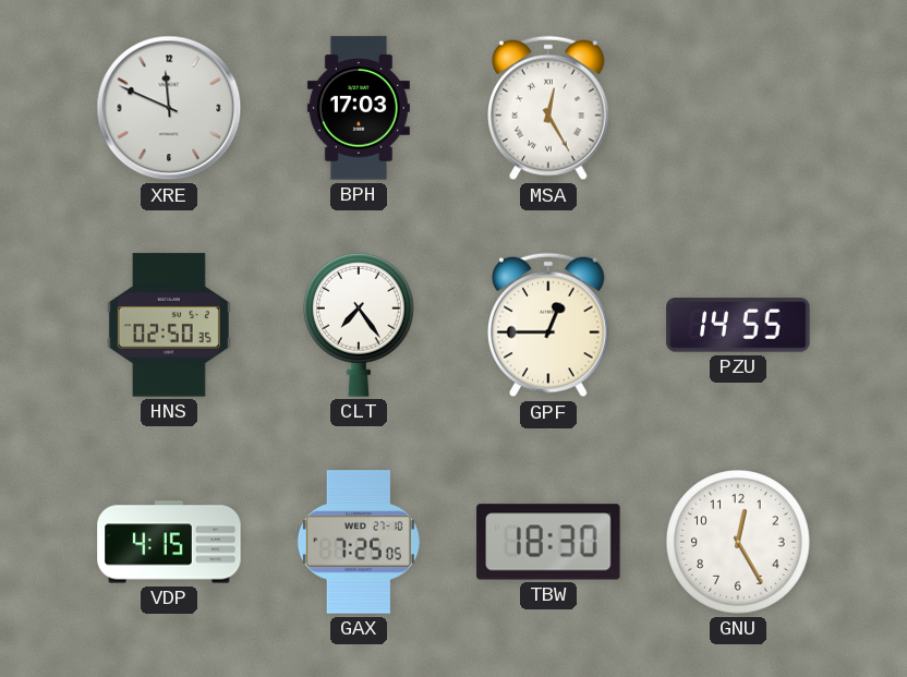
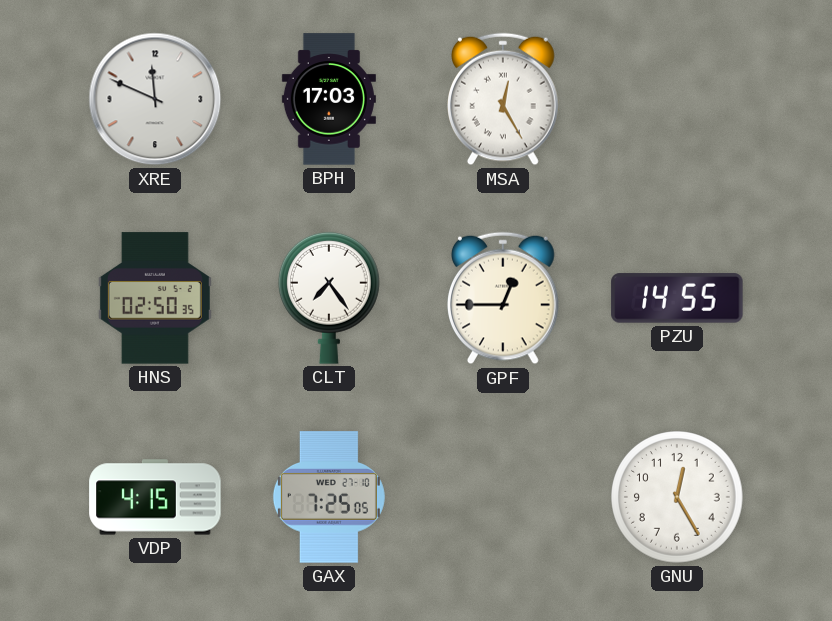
TBW: 18:30 -> none
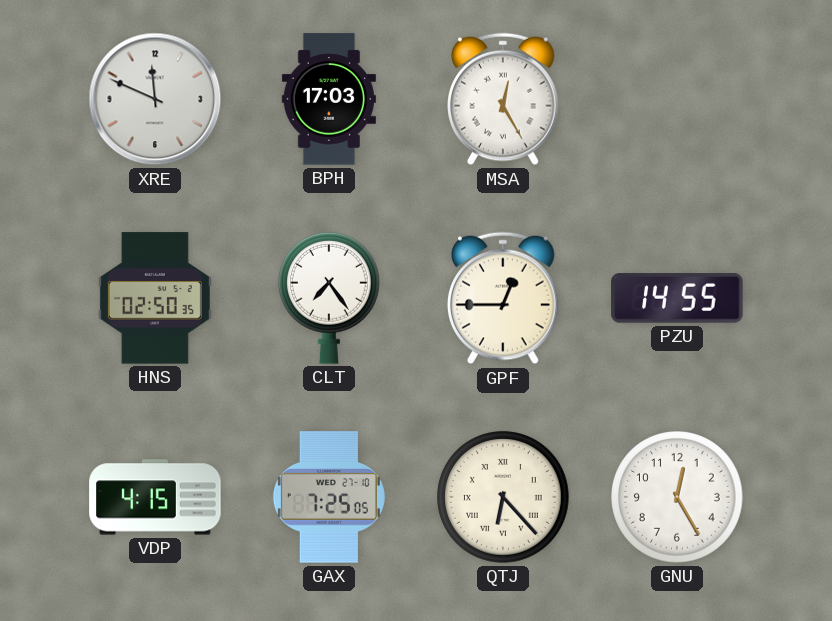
QTJ: none -> 6:23
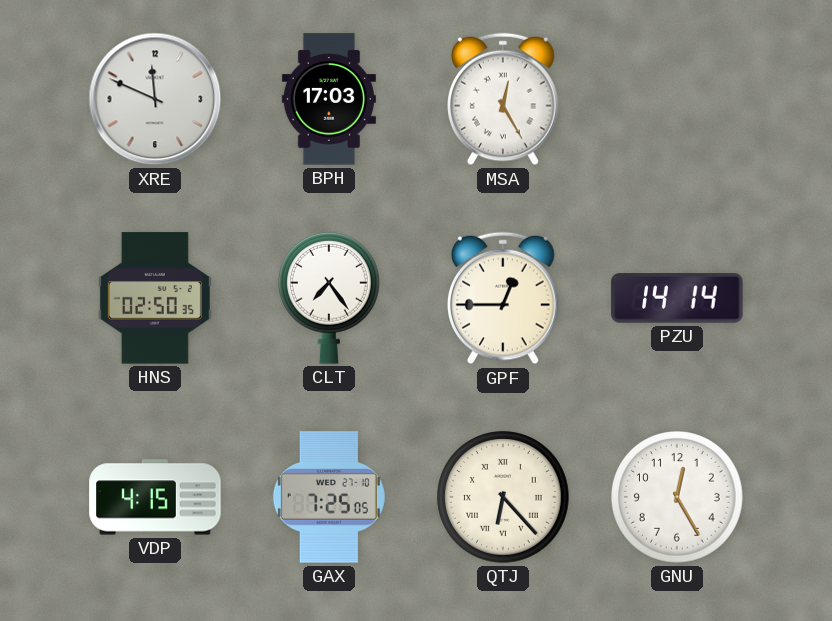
PZU: 14:55 -> 14:14
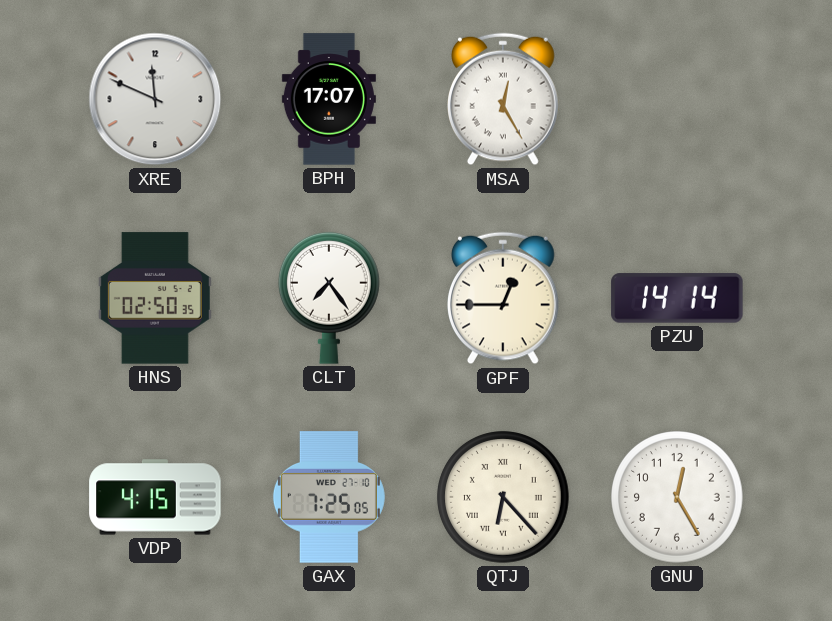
BPH: 17:03 -> 17:07
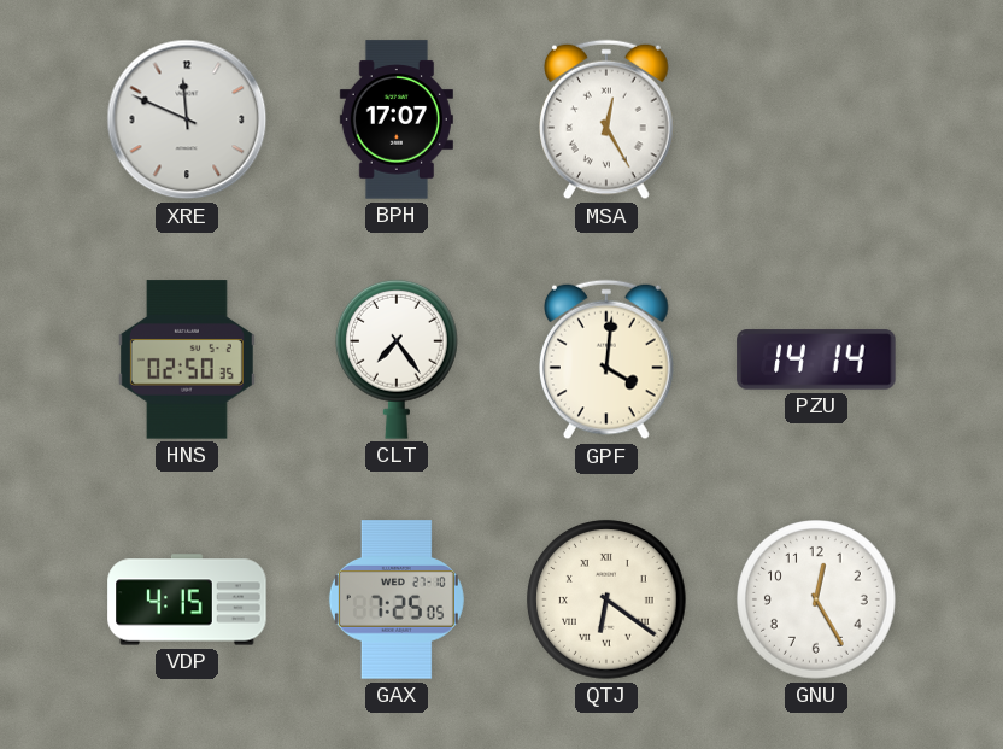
GPF: 12:45 -> 4:01
QTJ: 6:23 -> 6:21
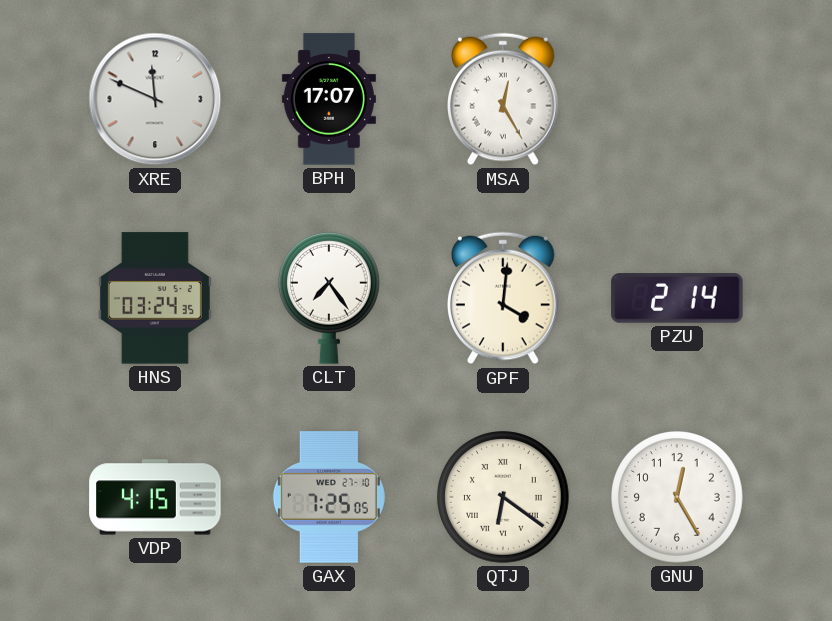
HNS: 02:50 -> 03:24
PZU: 14:14 -> 2:14
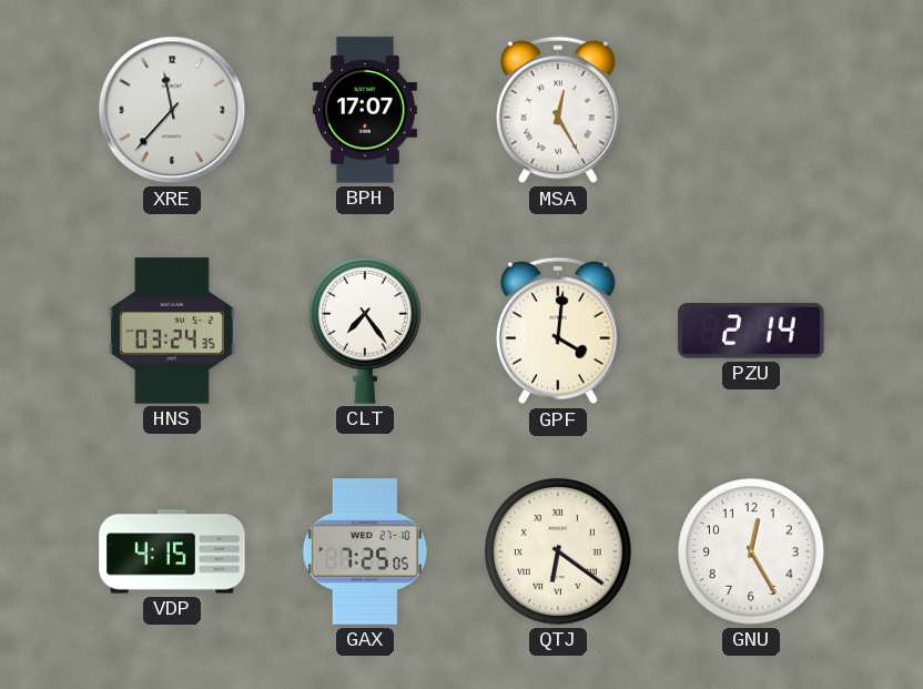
XRE: 11:49 -> 11:37
